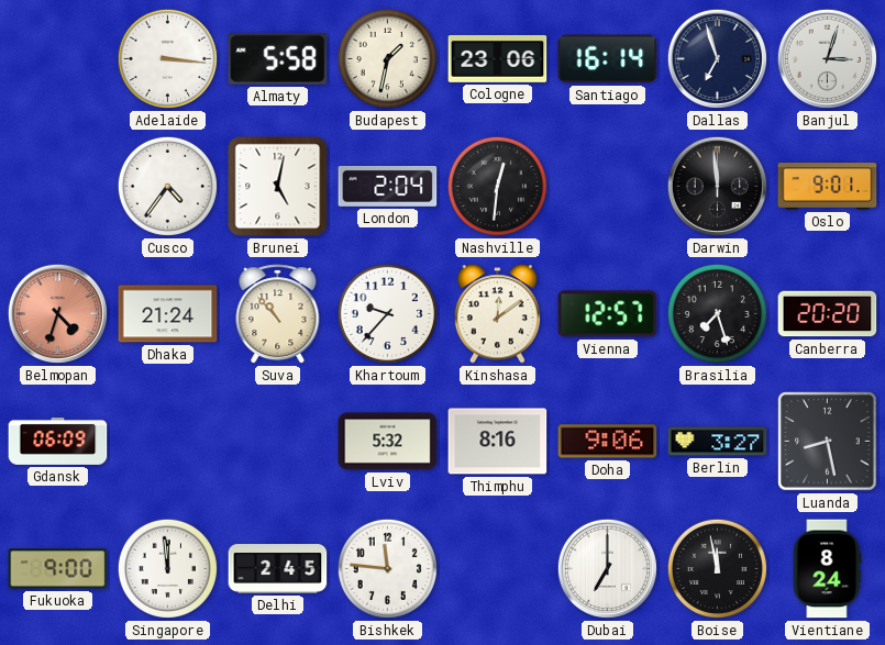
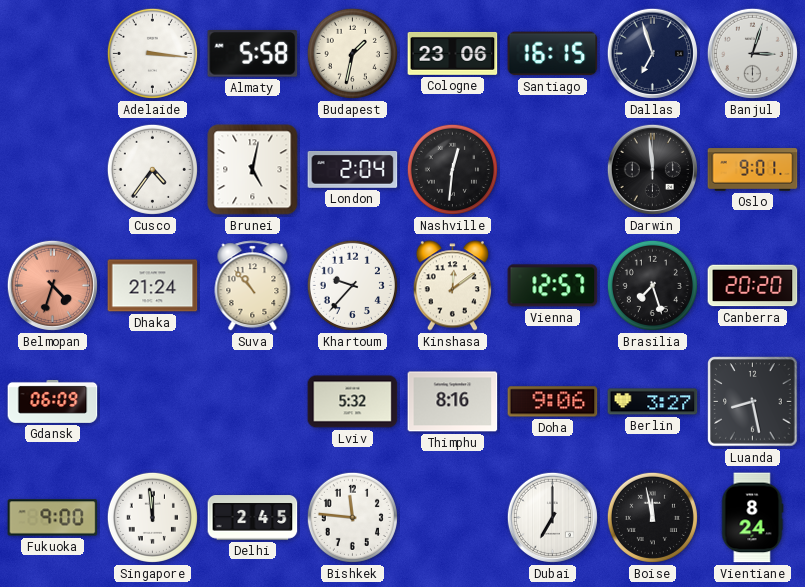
Santiago: 16:14 -> 16:15
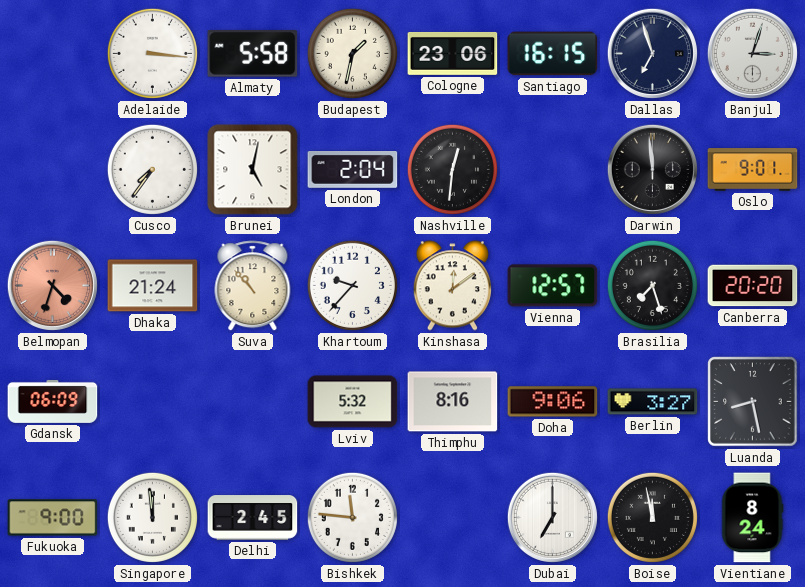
Cusco: 4:36 -> 7:36
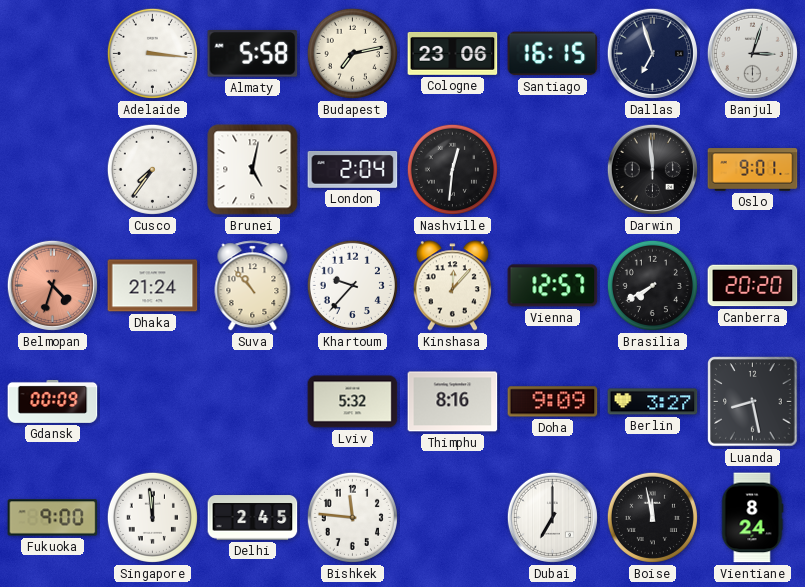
Budapest: 1:32 -> 7:13
Kinshasa: 12:09 -> 12:07
Brasilia: 7:27 -> 7:40
Gdansk: 06:09 -> 00:09
Doha: 9:06 -> 9:09
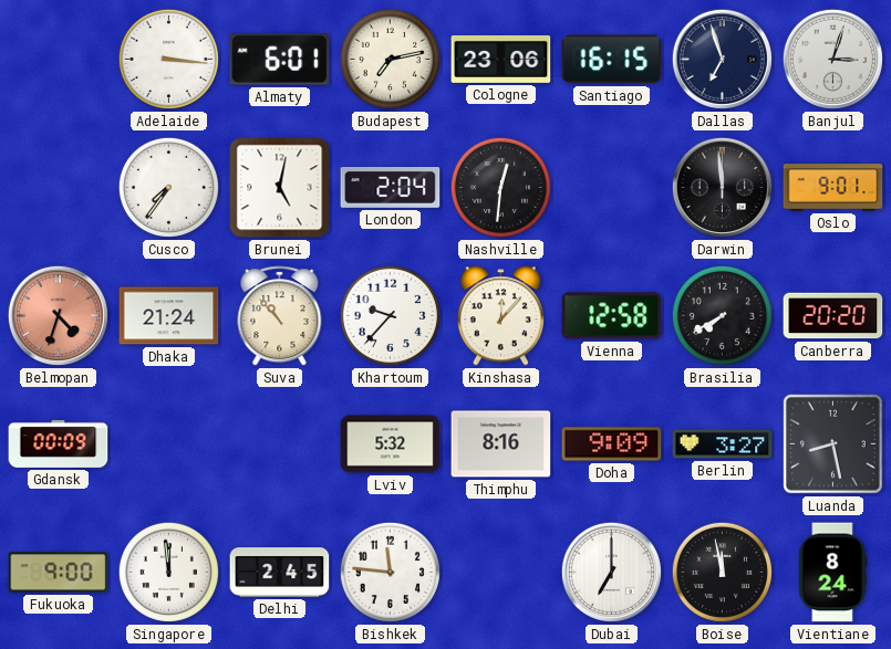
Almaty: 5:58 -> 6:01
Vienna: 12:57 -> 12:58
